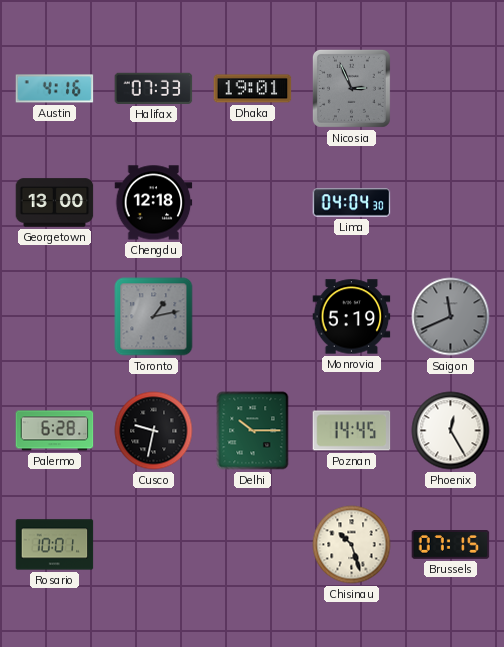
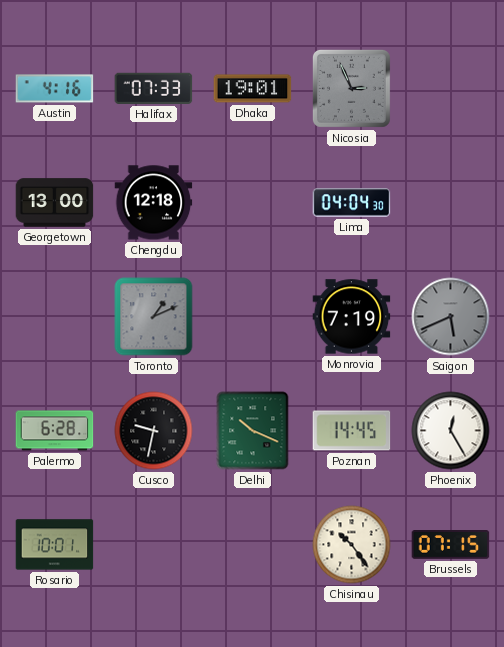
Toronto: 1:13 -> 1:11
Monrovia: 5:19 -> 7:19
Saigon: 11:41 -> 5:41
Delhi: 10:15 -> 10:19
Chisinau: 10:27 -> 10:24
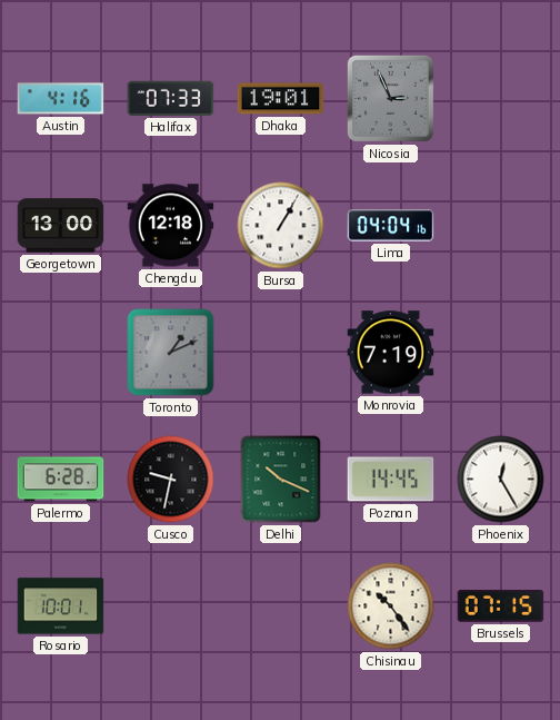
Bursa: none -> 1:05
Lima: 04:04:30 -> 04:04:16
Saigon: 5:41 -> none
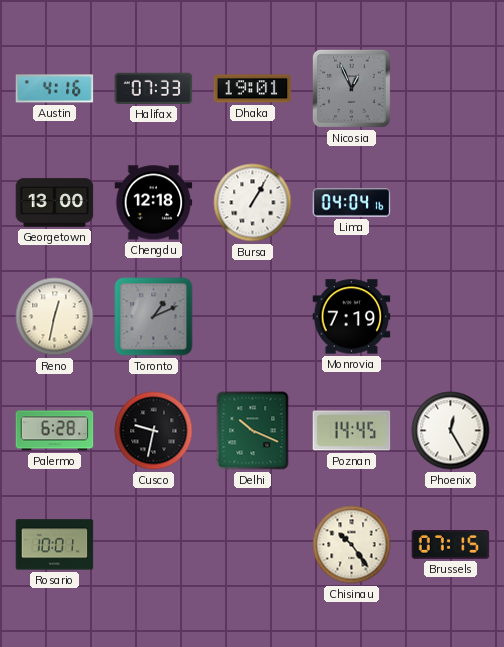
Nicosia: 2:56 -> 12:56
Reno: none -> 12:32
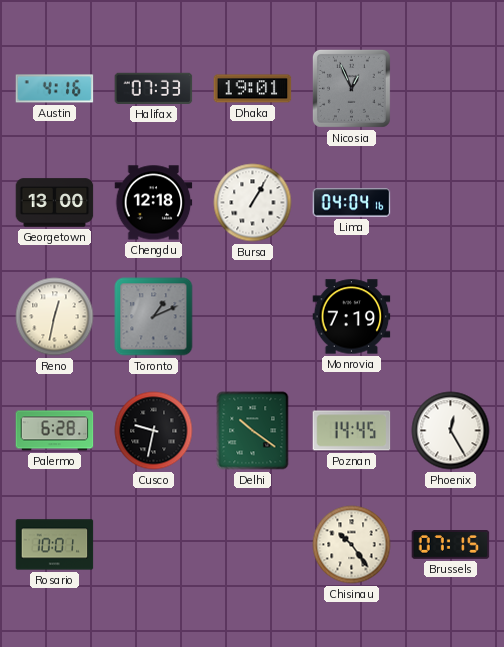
Delhi: 10:19 -> 10:21
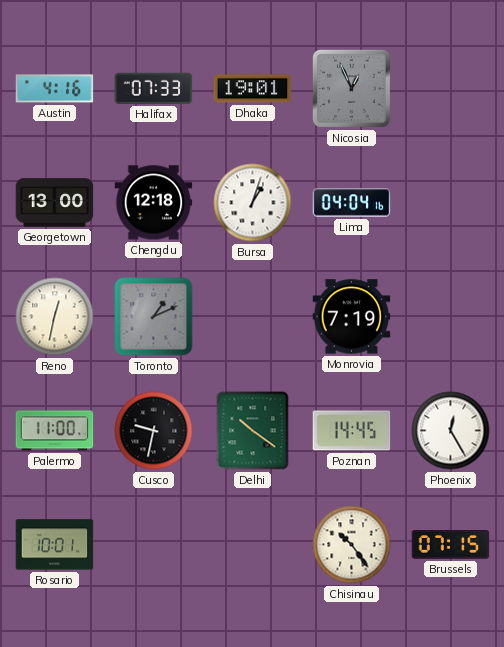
Bursa: 1:05 -> 1:03
Palermo: 6:28 -> 11:00
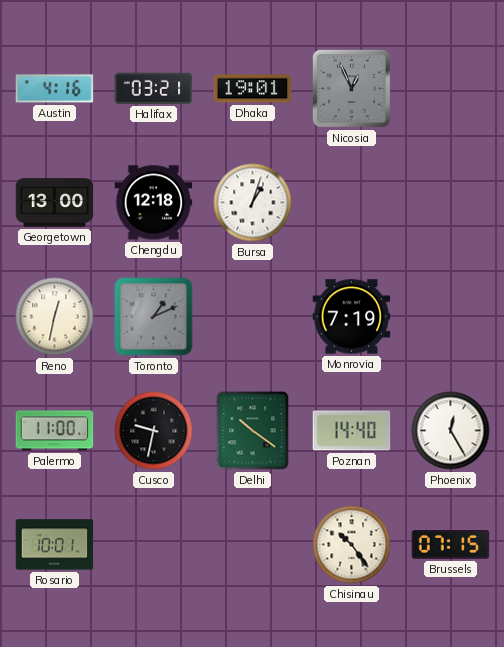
Halifax: 07:33 -> 03:21
Lima: 04:04 -> none
Poznan: 14:45 -> 14:40
